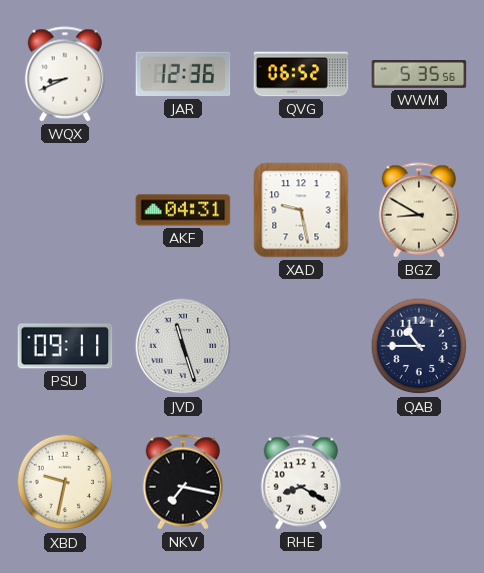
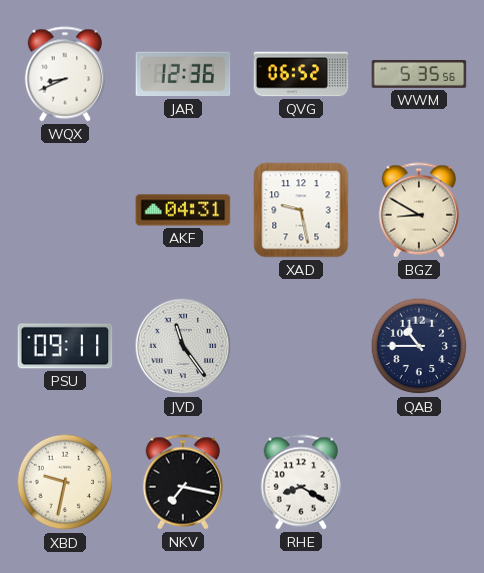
JVD: 11:27 -> 11:24
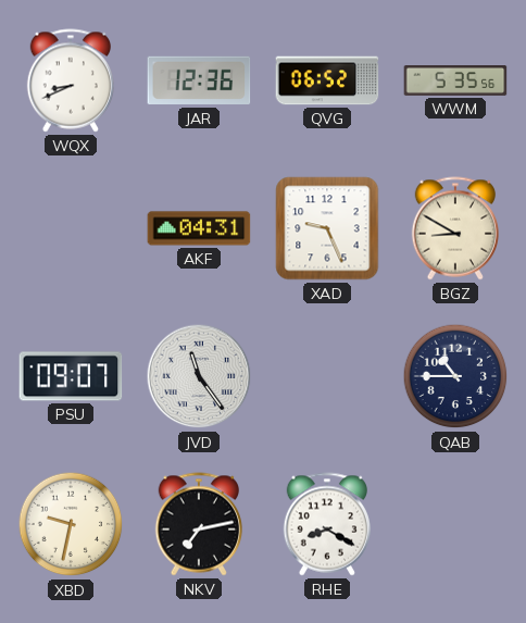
XAD: 9:28 -> 9:26
PSU: 09:11 -> 09:07
NKV: 7:17 -> 7:13
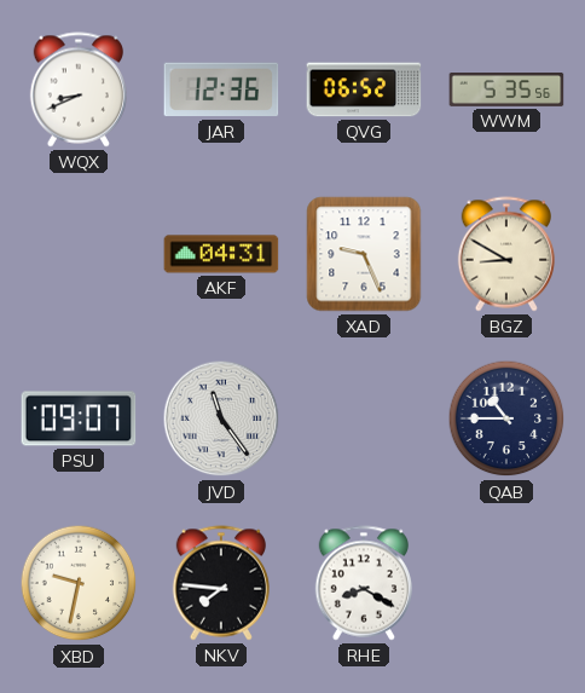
NKV: 7:13 -> 7:46
